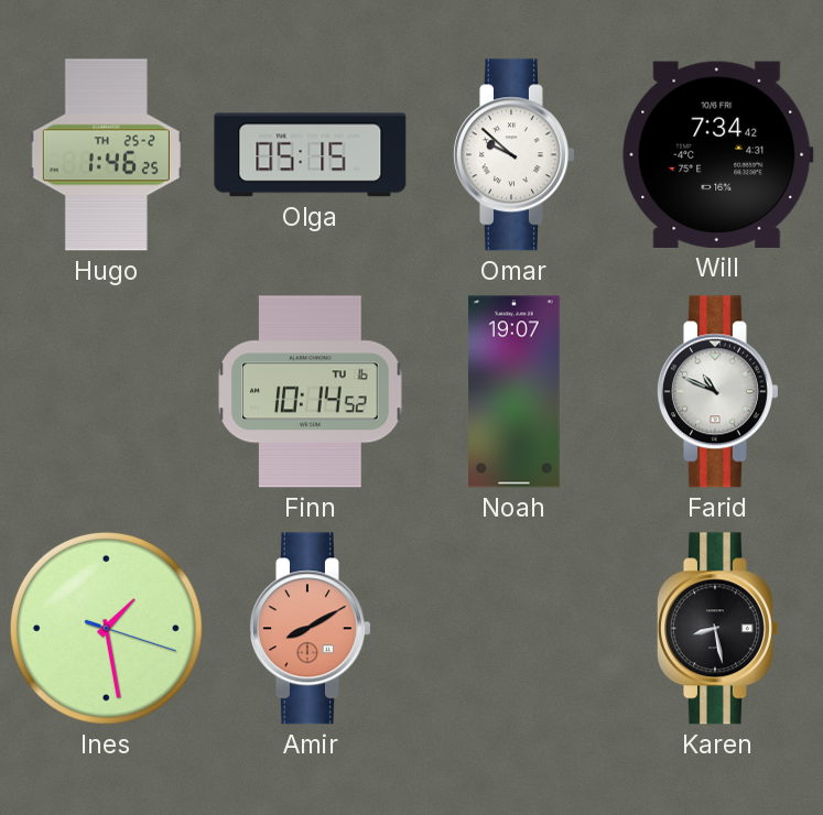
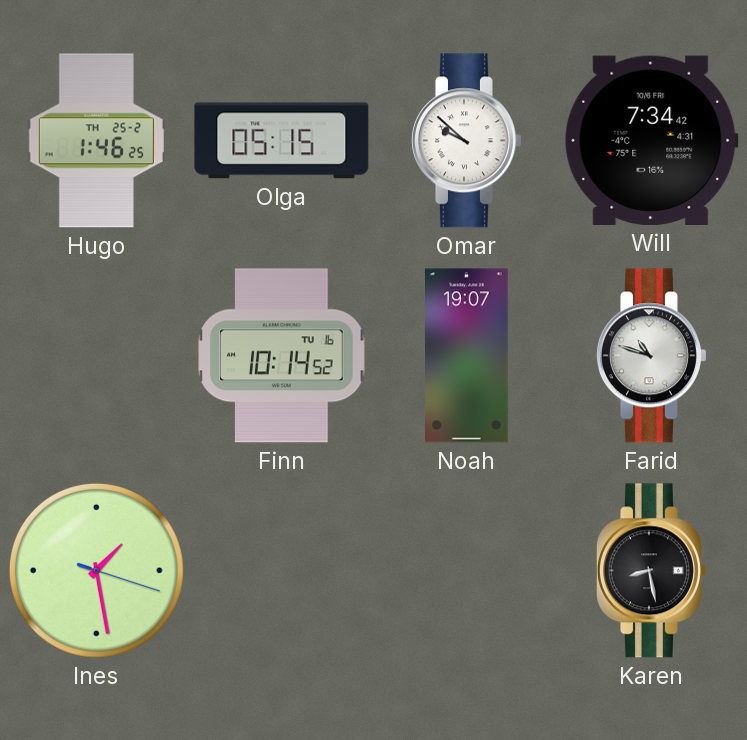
Farid: 10:49 -> 10:48
Amir: 8:10 -> none
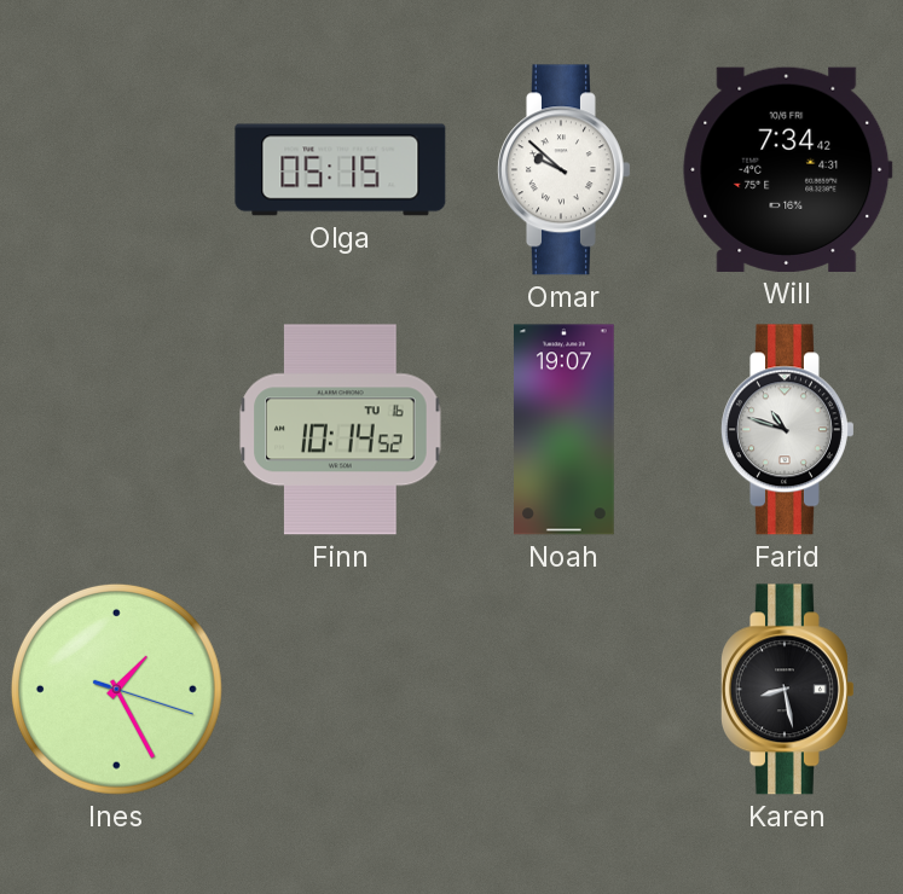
Hugo: 1:46 -> none
Ines: 1:28 -> 1:25
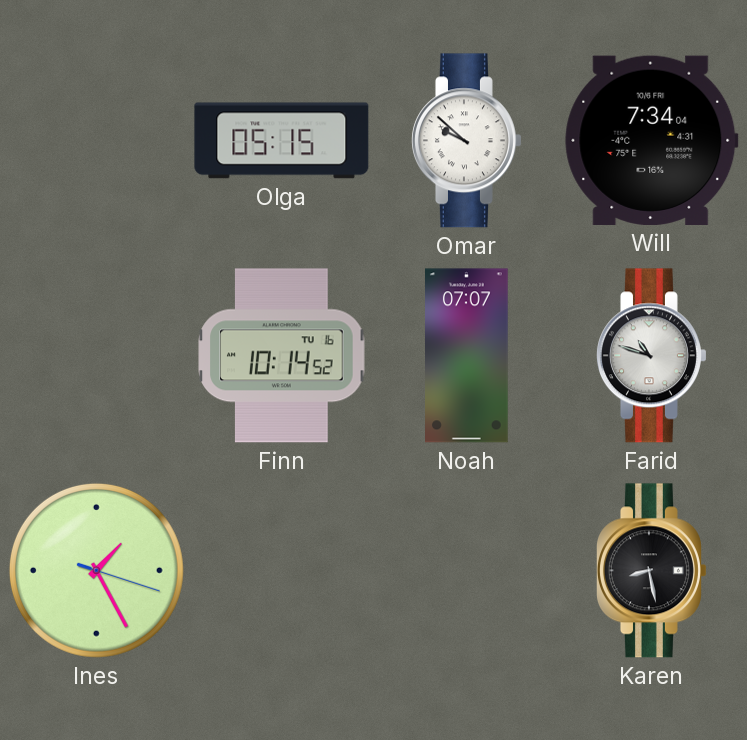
Will: 7:34:42 -> 7:34:04
Noah: 19:07 -> 07:07
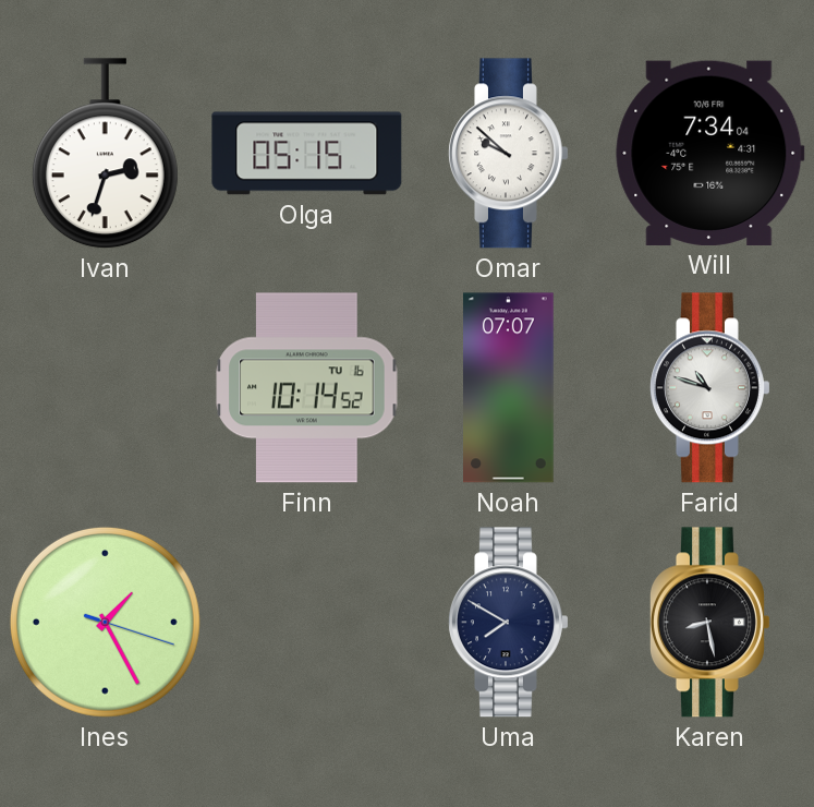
Ivan: none -> 2:33
Uma: none -> 7:50
